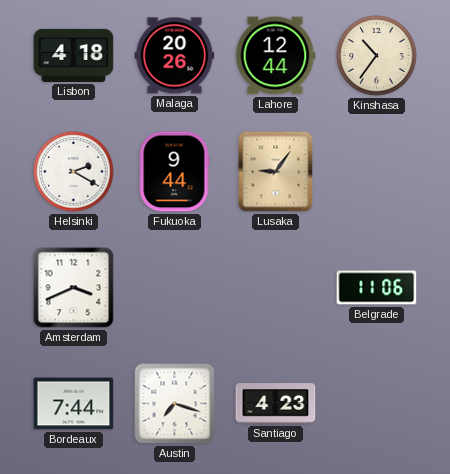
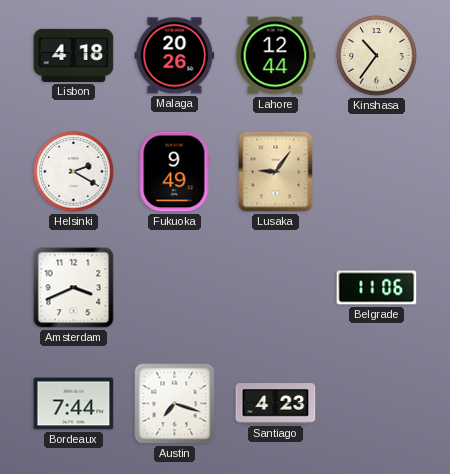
Fukuoka: 9:44 -> 9:49
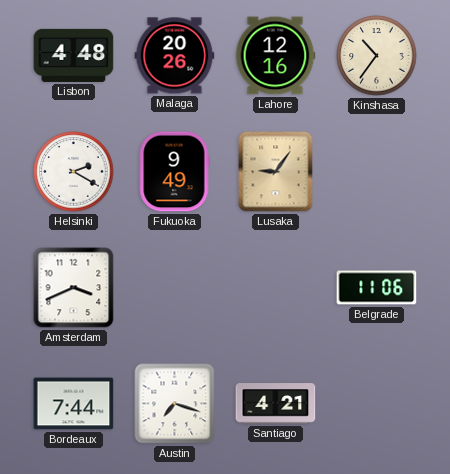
Lisbon: 4:18 -> 4:48
Lahore: 12:44 -> 12:16
Santiago: 4:23 -> 4:21
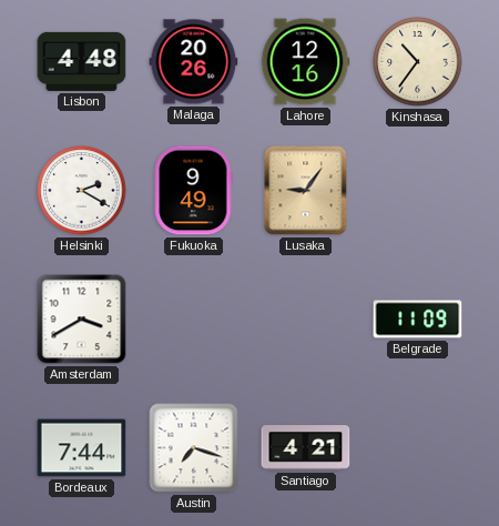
Amsterdam: 3:41 -> 3:40
Belgrade: 11:06 -> 11:09
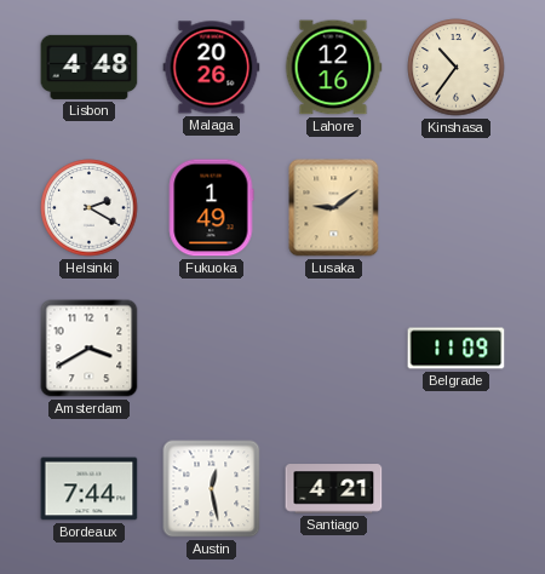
Fukuoka: 9:49 -> 1:49
Lusaka: 9:06 -> 9:09
Austin: 7:18 -> 12:28
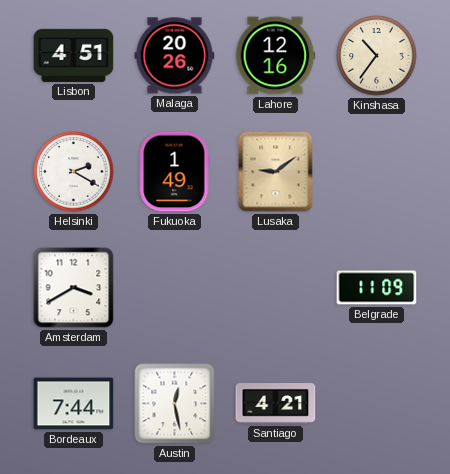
Lisbon: 4:48 -> 4:51
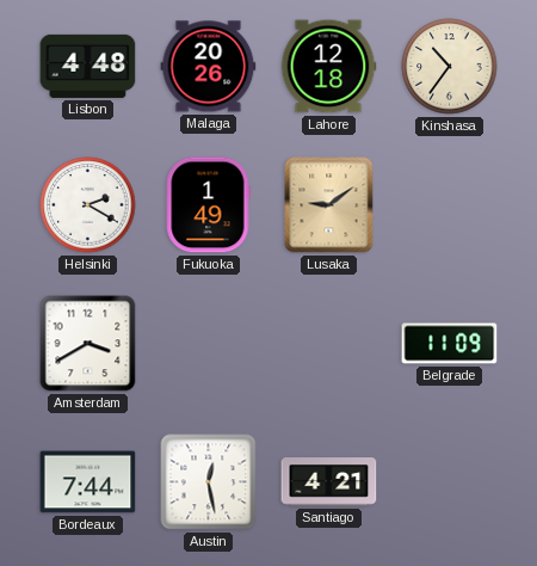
Lisbon: 4:51 -> 4:48
Lahore: 12:16 -> 12:18
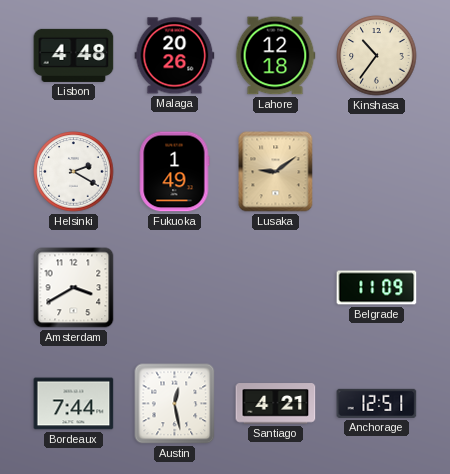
Anchorage: none -> 12:51
